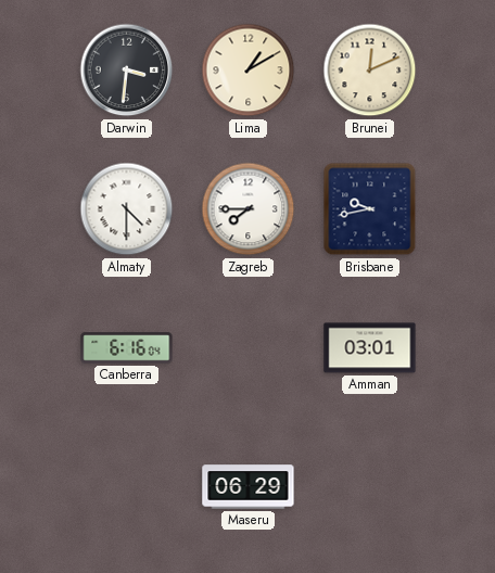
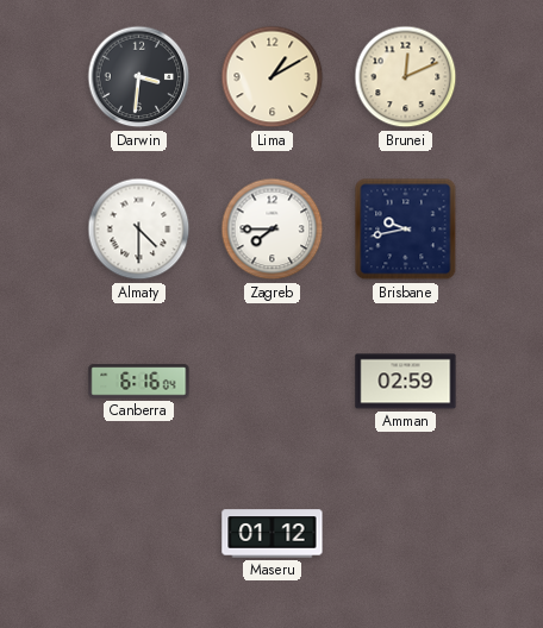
Amman: 03:01 -> 02:59
Maseru: 06:29 -> 01:12
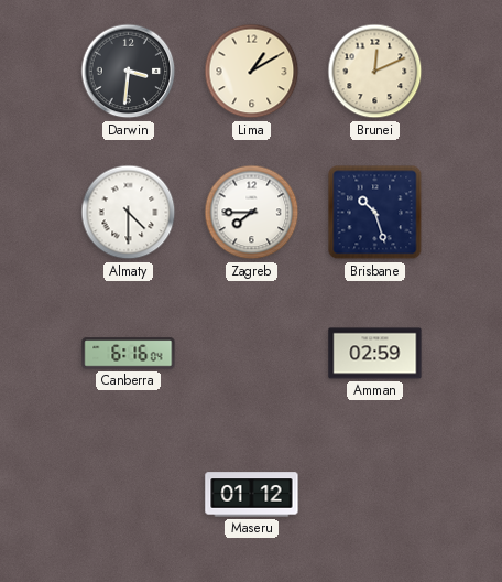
Brisbane: 9:43 -> 10:27
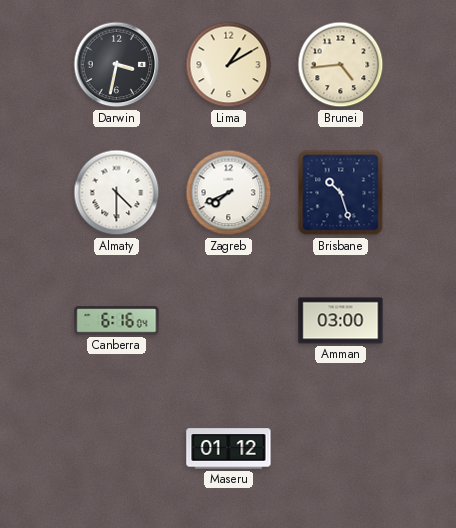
Darwin: 3:31 -> 3:32
Brunei: 12:11 -> 4:44
Zagreb: 7:45 -> 7:41
Amman: 02:59 -> 03:00
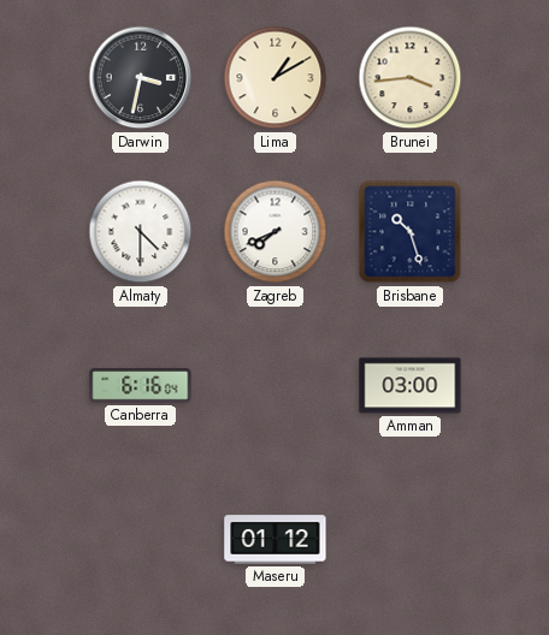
Brunei: 4:44 -> 3:44
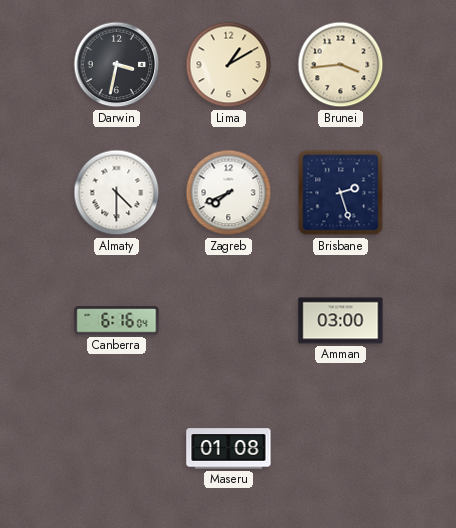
Brisbane: 10:27 -> 2:27
Maseru: 01:12 -> 01:08
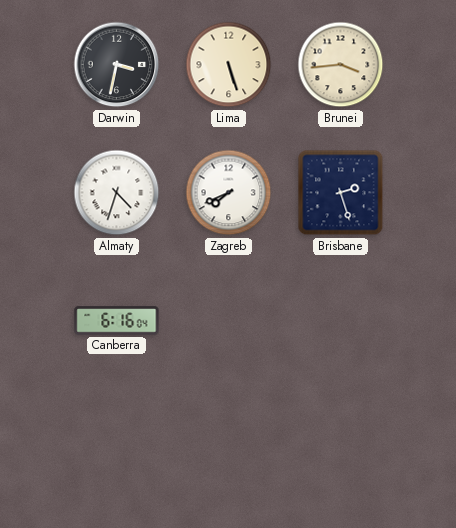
Lima: 1:10 -> 5:27
Almaty: 4:30 -> 4:33
Amman: 03:00 -> none
Maseru: 01:08 -> none
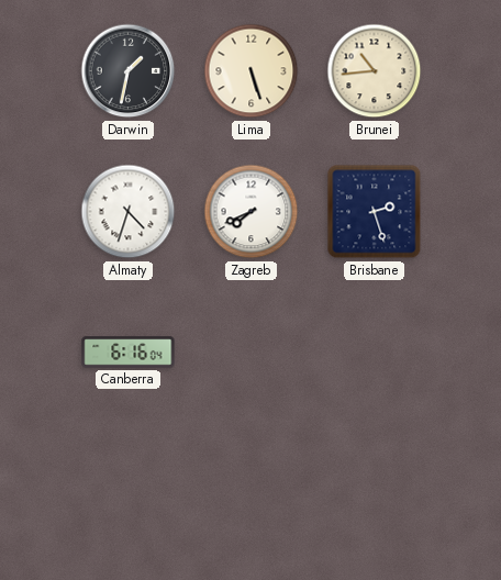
Darwin: 3:32 -> 1:32
Brunei: 3:44 -> 10:44
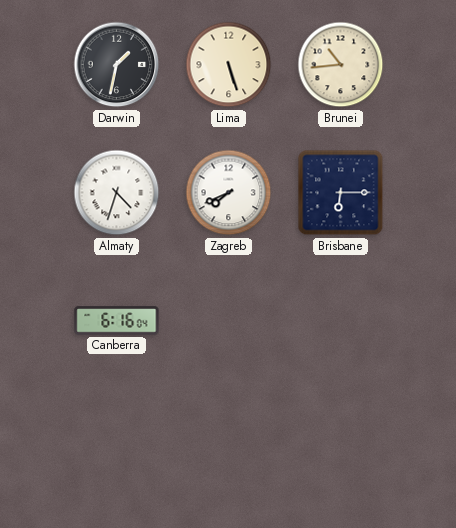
Brisbane: 2:27 -> 6:15
